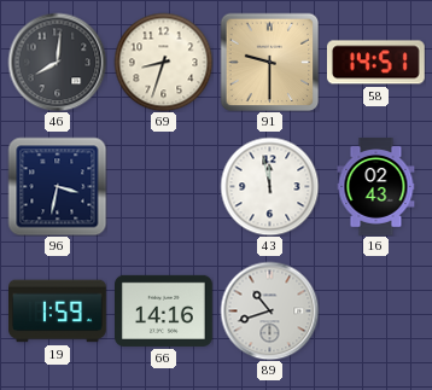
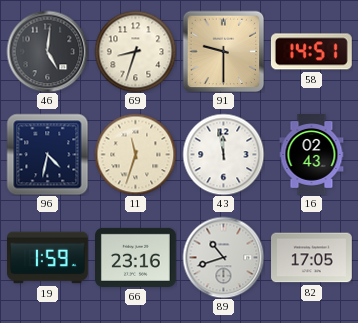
46: 8:01 -> 5:01
96: 3:32 -> 4:32
11: none -> 11:33
66: 14:16 -> 23:16
82: none -> 17:05
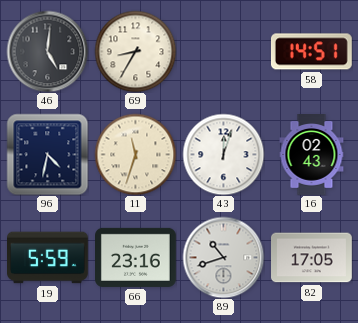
69: 8:33 -> 8:35
91: 9:30 -> none
43: 11:58 -> 12:03
19: 1:59 -> 5:59
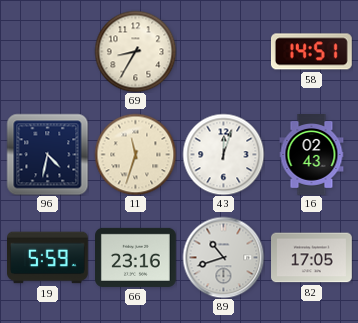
46: 5:01 -> none
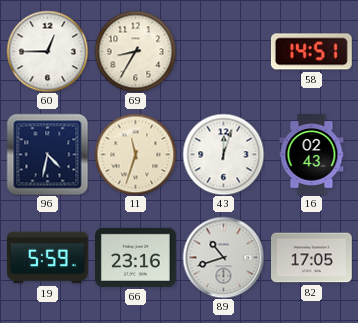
60: none -> 12:45
